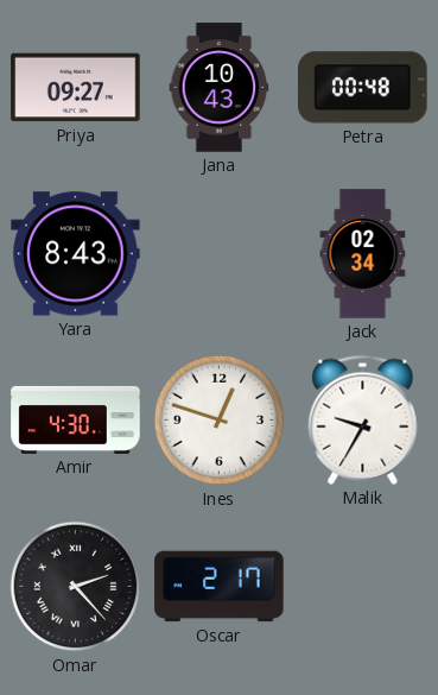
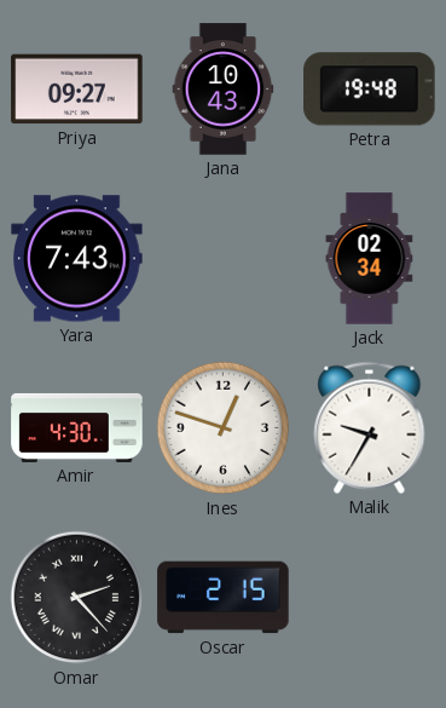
Petra: 00:48 -> 19:48
Yara: 8:43 -> 7:43
Oscar: 2:17 -> 2:15
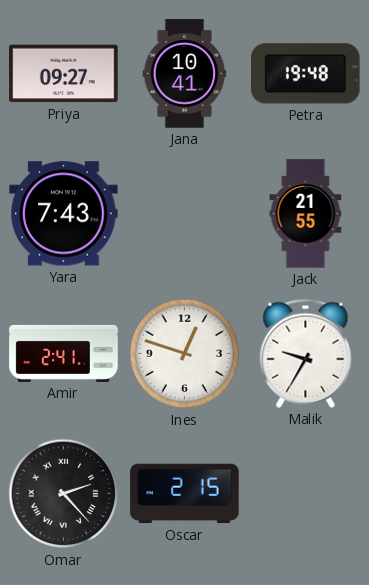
Jana: 10:43 -> 10:41
Jack: 02:34 -> 21:55
Amir: 4:30 -> 2:41
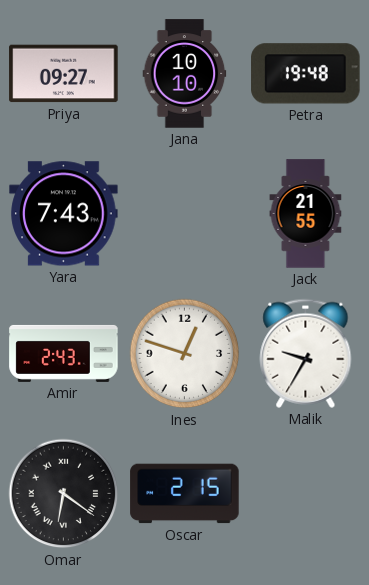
Jana: 10:41 -> 10:10
Amir: 2:41 -> 2:43
Omar: 2:23 -> 6:21
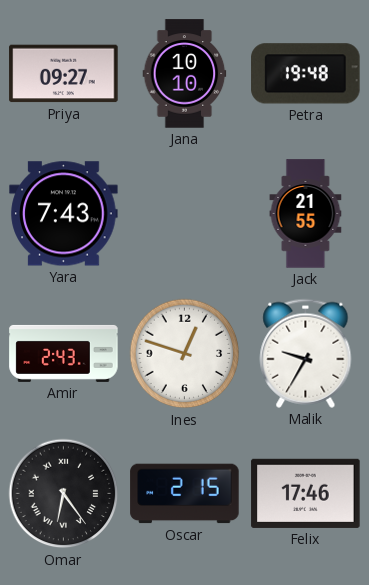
Omar: 6:21 -> 6:24
Felix: none -> 17:46
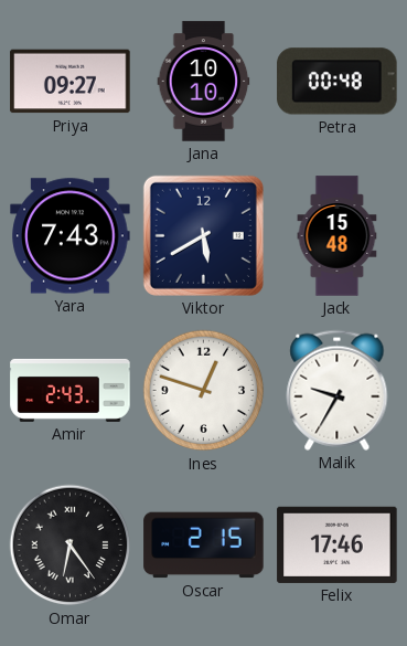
Petra: 19:48 -> 00:48
Viktor: none -> 5:40
Jack: 21:55 -> 15:48
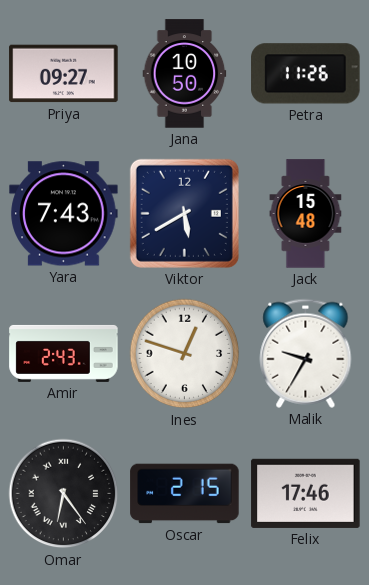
Jana: 10:10 -> 10:50
Petra: 00:48 -> 11:26
